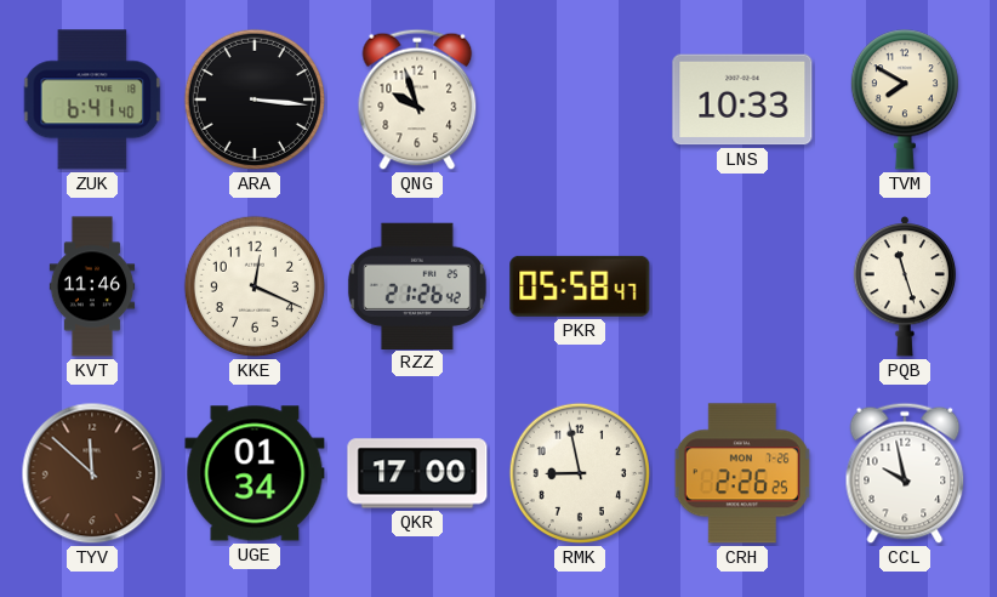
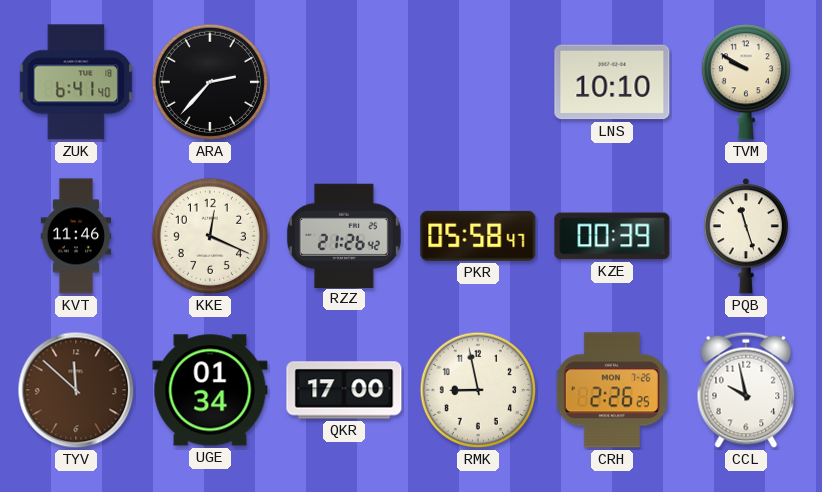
ARA: 3:16 -> 2:37
QNG: 9:57 -> none
LNS: 10:33 -> 10:10
TVM: 7:50 -> 9:50
KZE: none -> 00:39
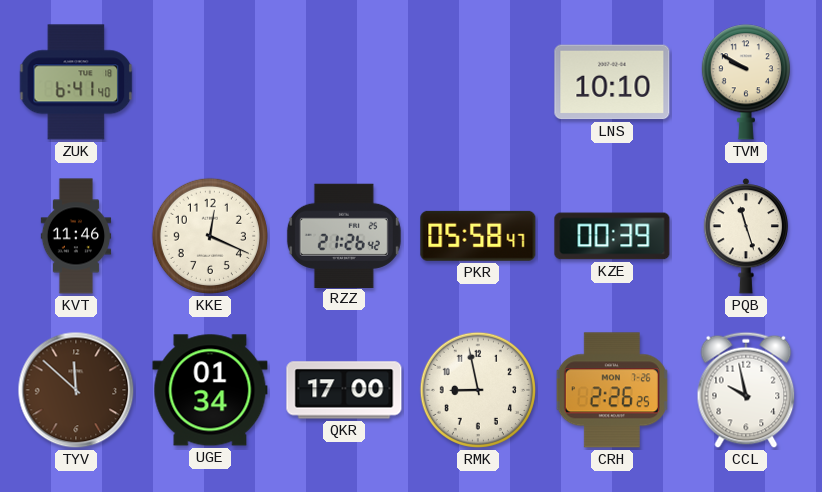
ARA: 2:37 -> none
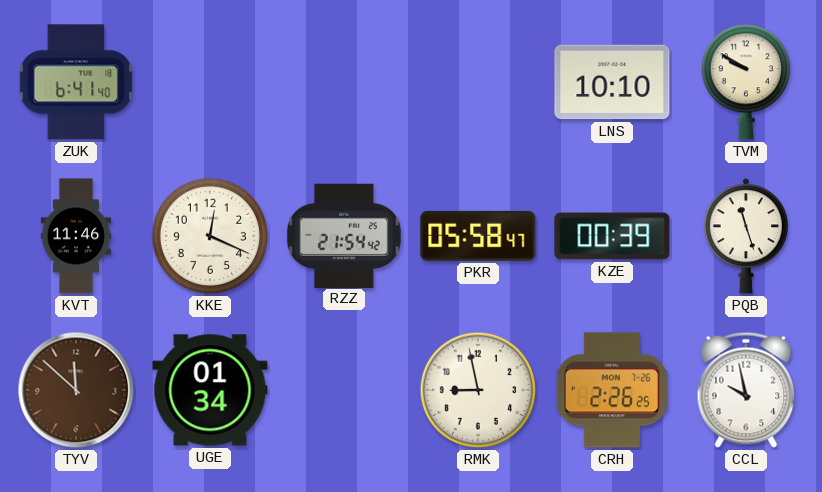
RZZ: 21:26 -> 21:54
QKR: 17:00 -> none
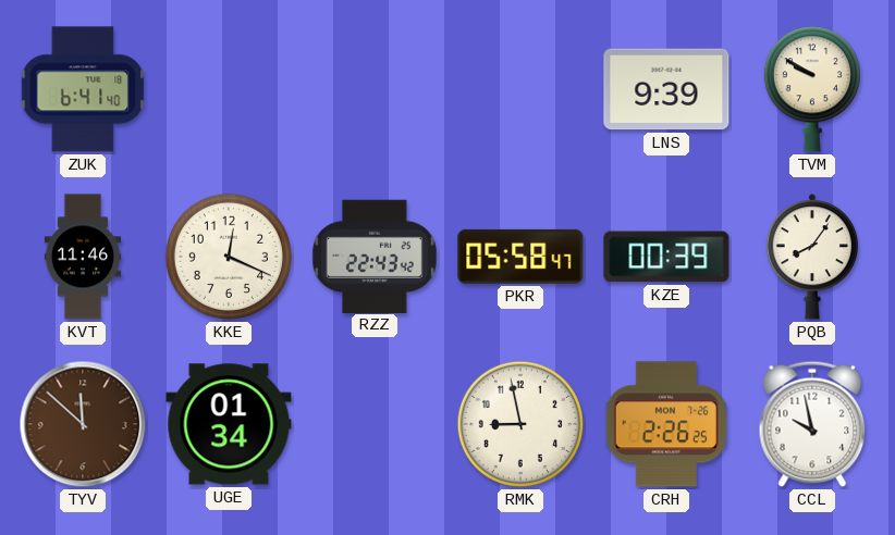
LNS: 10:10 -> 9:39
RZZ: 21:54 -> 22:43
PQB: 11:27 -> 8:06
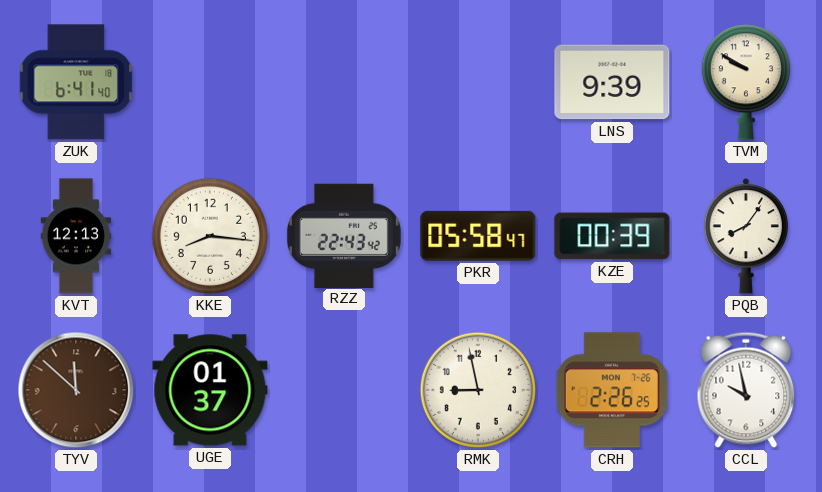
KVT: 11:46 -> 12:13
KKE: 12:19 -> 8:16
UGE: 01:34 -> 01:37
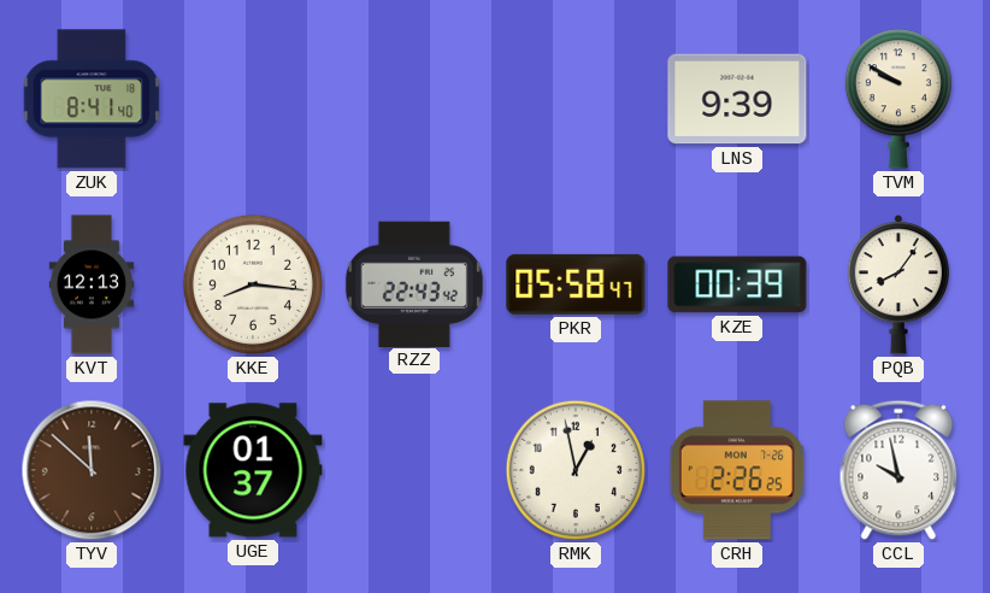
ZUK: 6:41 -> 8:41
RMK: 8:58 -> 12:58
